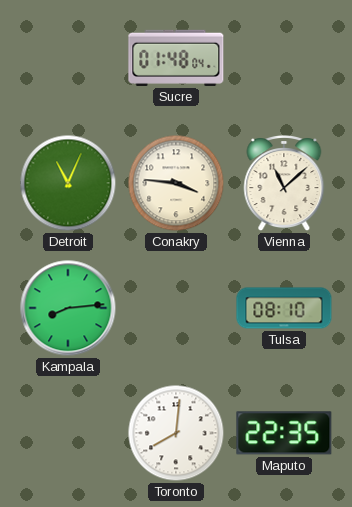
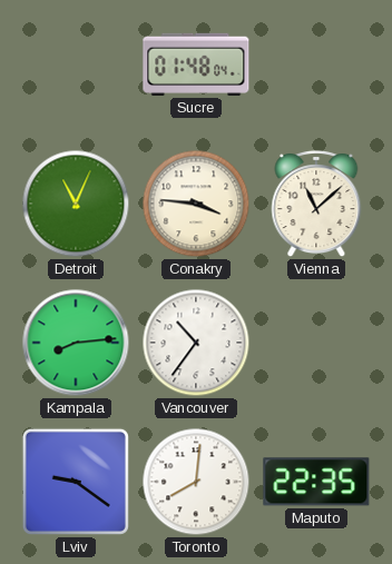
Vancouver: none -> 10:36
Tulsa: 08:10 -> none
Lviv: none -> 9:21
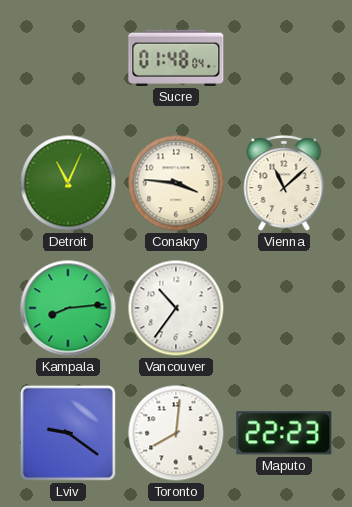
Maputo: 22:35 -> 22:23
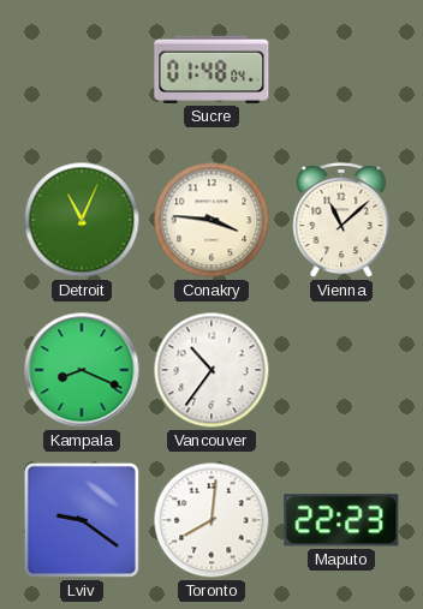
Kampala: 8:14 -> 8:19
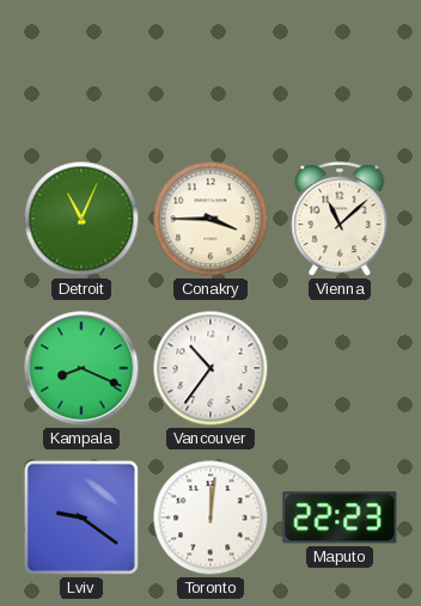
Sucre: 01:48 -> none
Conakry: 3:46 -> 3:45
Toronto: 8:01 -> 12:01
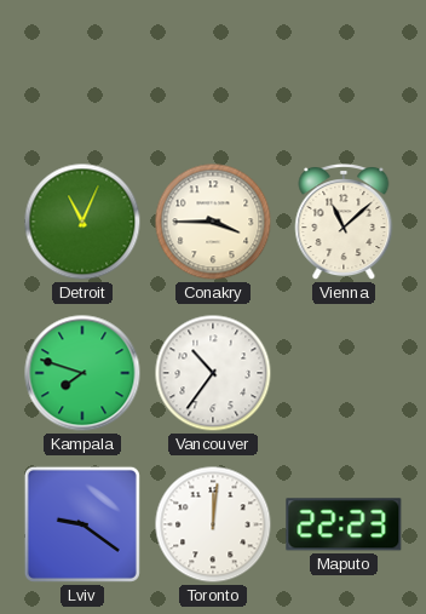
Kampala: 8:19 -> 7:48
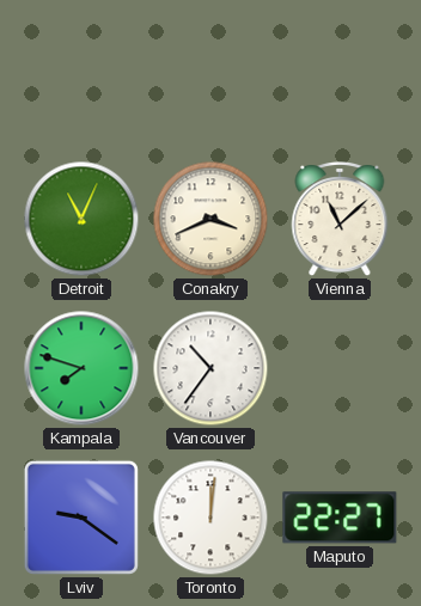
Conakry: 3:45 -> 3:41
Maputo: 22:23 -> 22:27
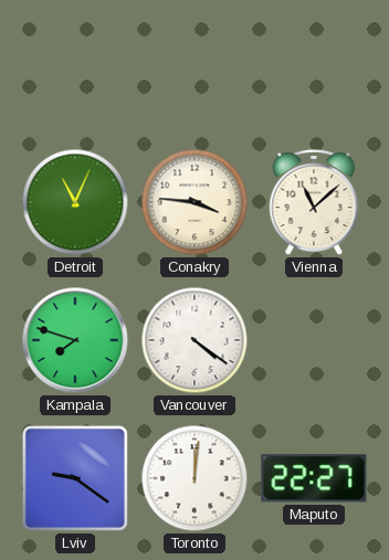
Conakry: 3:41 -> 3:46
Vancouver: 10:36 -> 4:21
